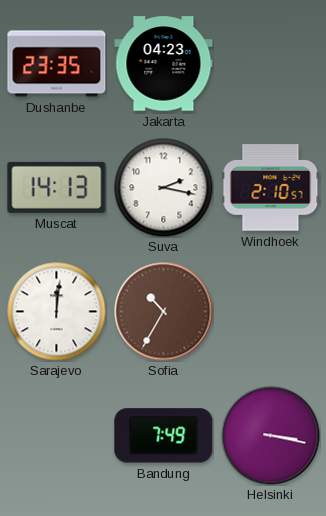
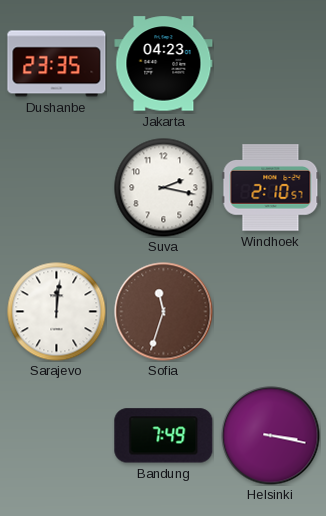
Muscat: 14:13 -> none
Sofia: 10:35 -> 11:33
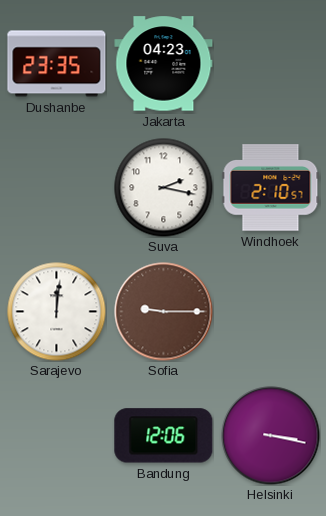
Sofia: 11:33 -> 9:15
Bandung: 7:49 -> 12:06
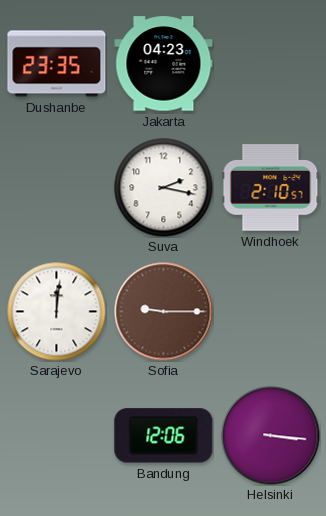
Helsinki: 3:17 -> 3:16
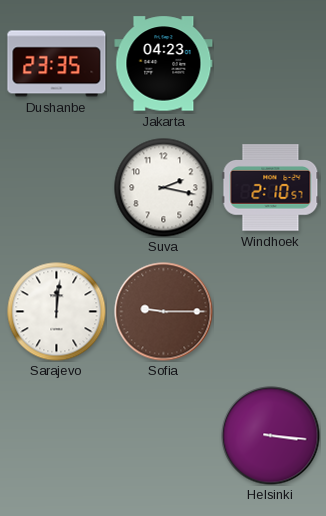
Bandung: 12:06 -> none
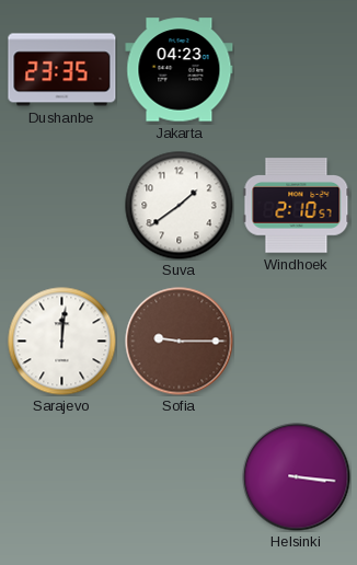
Suva: 2:17 -> 1:39
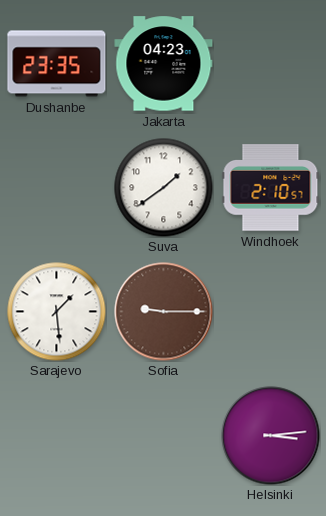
Sarajevo: 12:01 -> 1:29
Helsinki: 3:16 -> 3:14
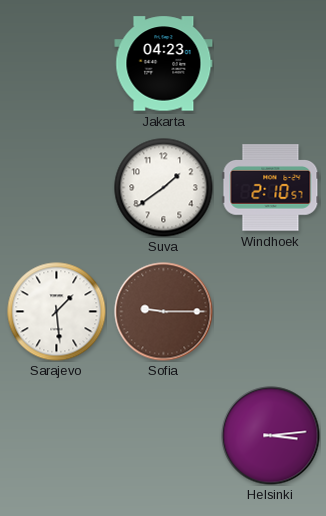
Dushanbe: 23:35 -> none
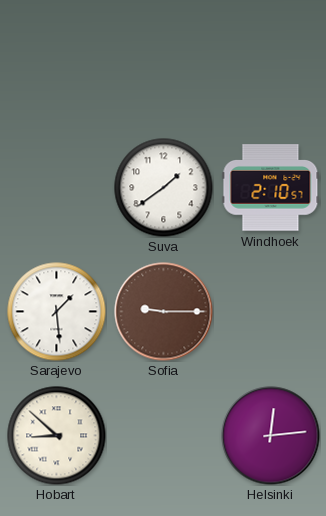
Jakarta: 04:23 -> none
Hobart: none -> 8:52
Helsinki: 3:14 -> 12:14
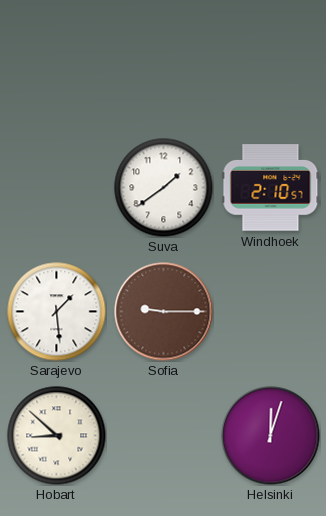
Helsinki: 12:14 -> 12:03
